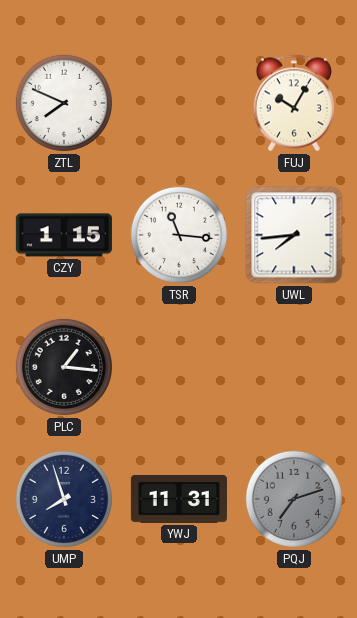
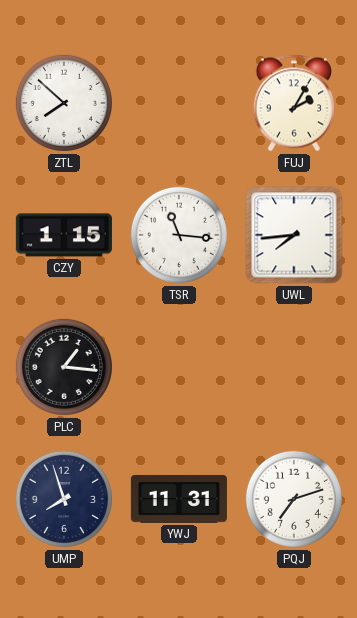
ZTL: 7:49 -> 7:52
FUJ: 10:05 -> 2:05
PQJ dial: grey -> white
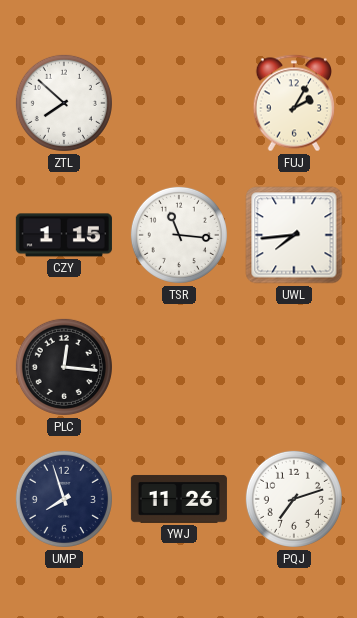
PLC: 1:16 -> 12:16
YWJ: 11:31 -> 11:26
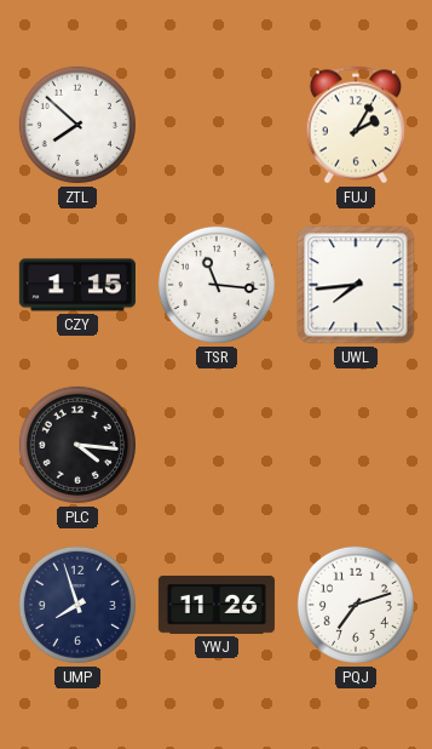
PLC: 12:16 -> 4:16
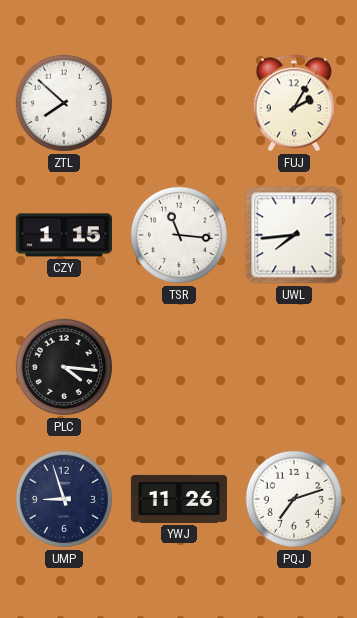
UMP: 7:57 -> 8:57
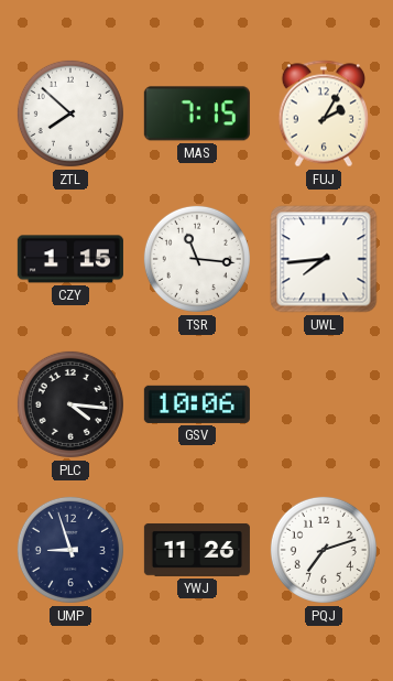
MAS: none -> 7:15
GSV: none -> 10:06
